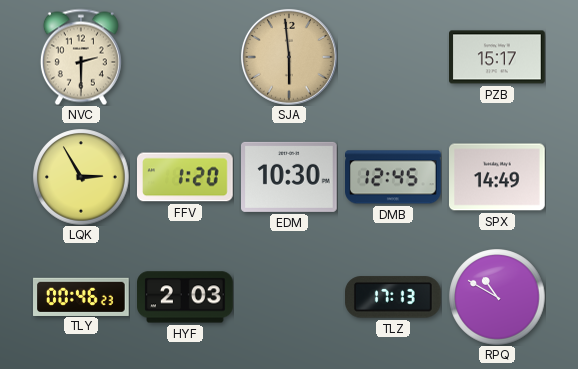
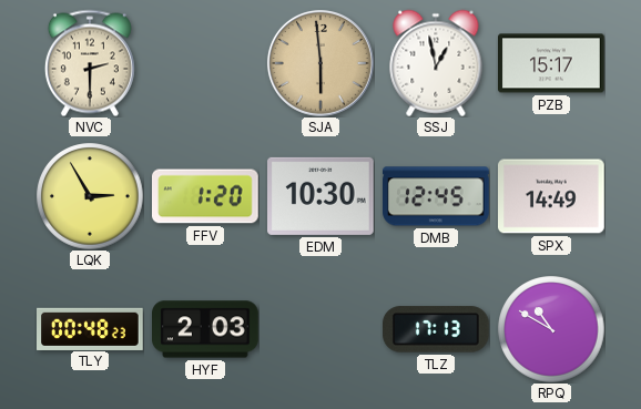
SSJ: none -> 12:58
TLY: 00:46 -> 00:48
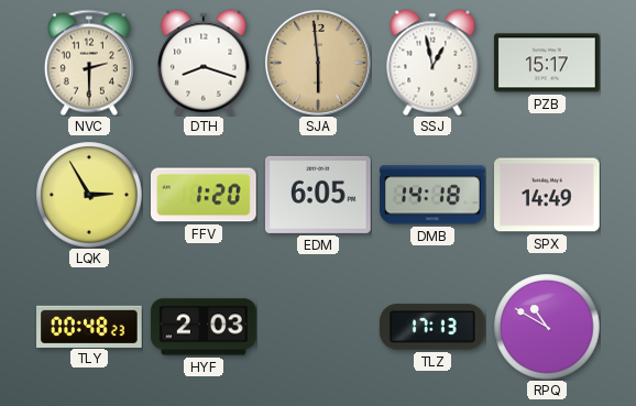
DTH: none -> 8:18
EDM: 10:30 -> 6:05
DMB: 12:45 -> 14:18
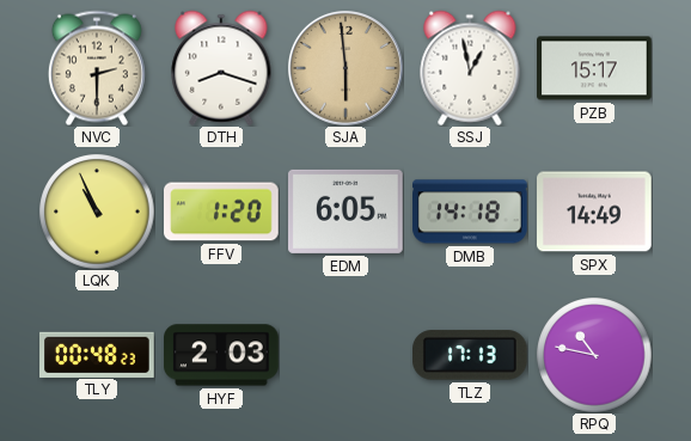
LQK: 2:55 -> 10:56
RPQ: 10:50 -> 10:47
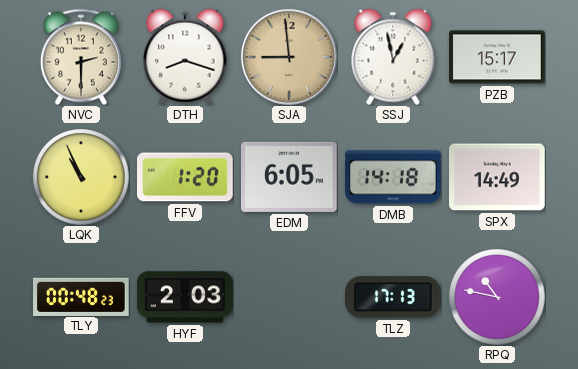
SJA: 5:59 -> 8:59
